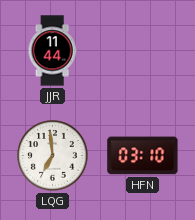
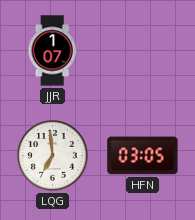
JJR: 11:44 -> 1:07
HFN: 03:10 -> 03:05
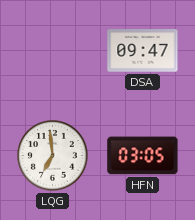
JJR: 1:07 -> none
DSA: none -> 09:47
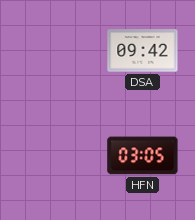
DSA: 09:47 -> 09:42
LQG: 6:59 -> none
